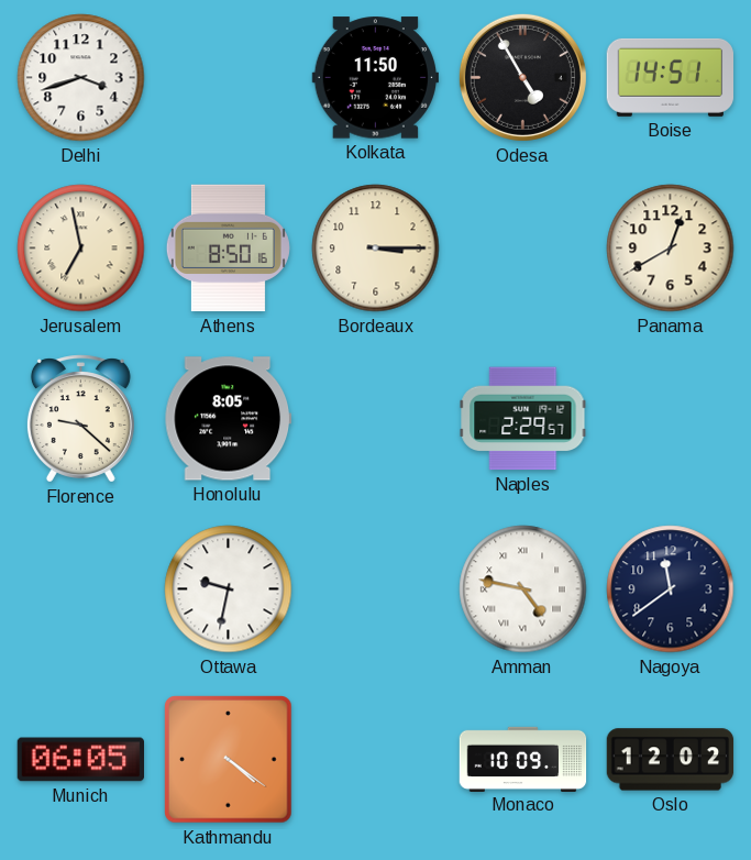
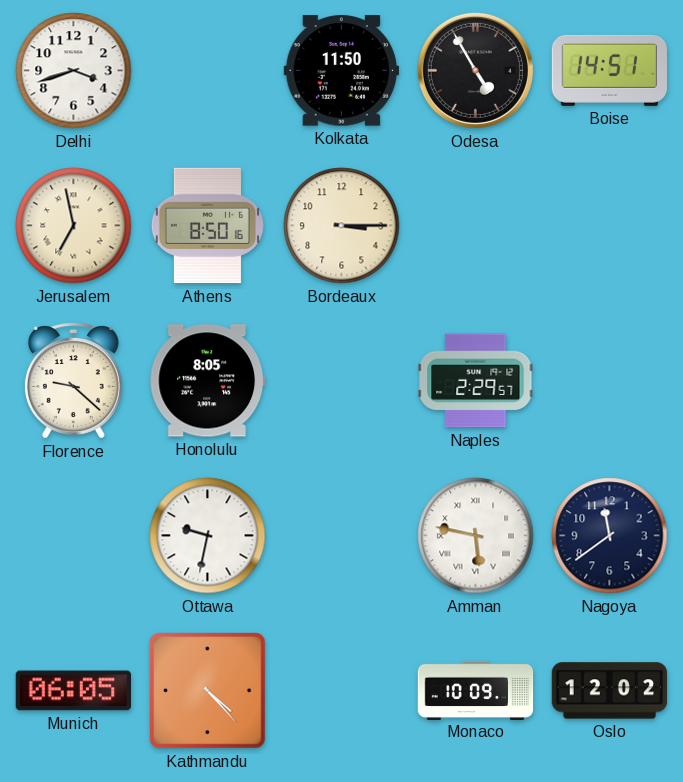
Panama: 12:40 -> none
Amman: 4:47 -> 5:47
Kathmandu: 4:21 -> 4:23
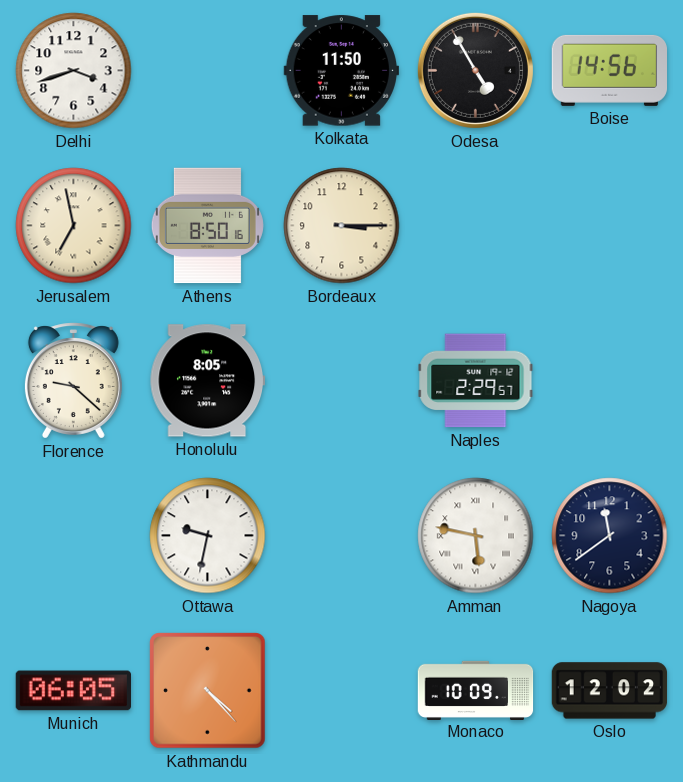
Boise: 14:51 -> 14:56
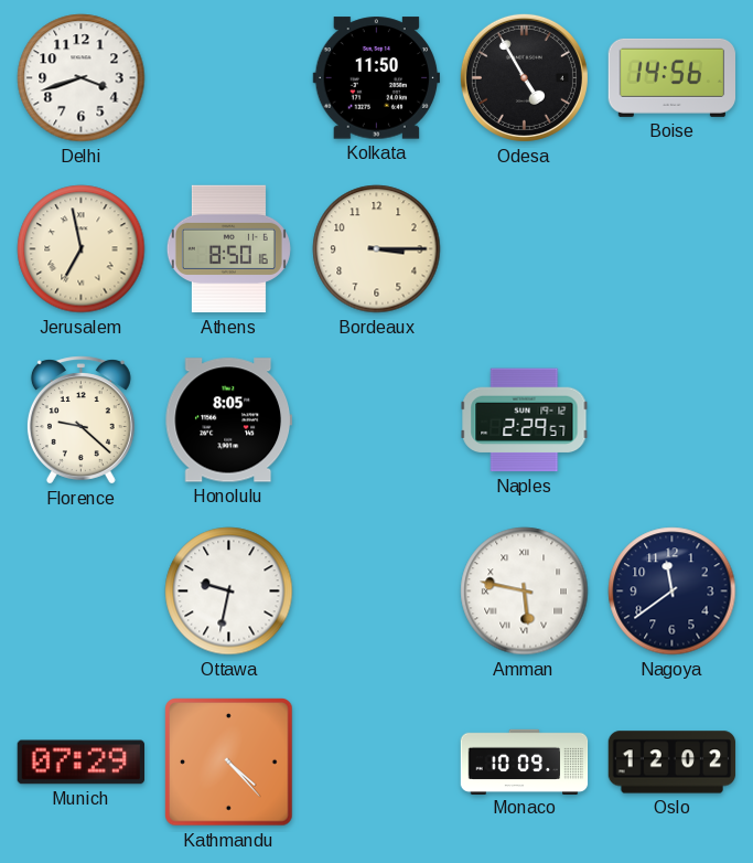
Munich: 06:05 -> 07:29
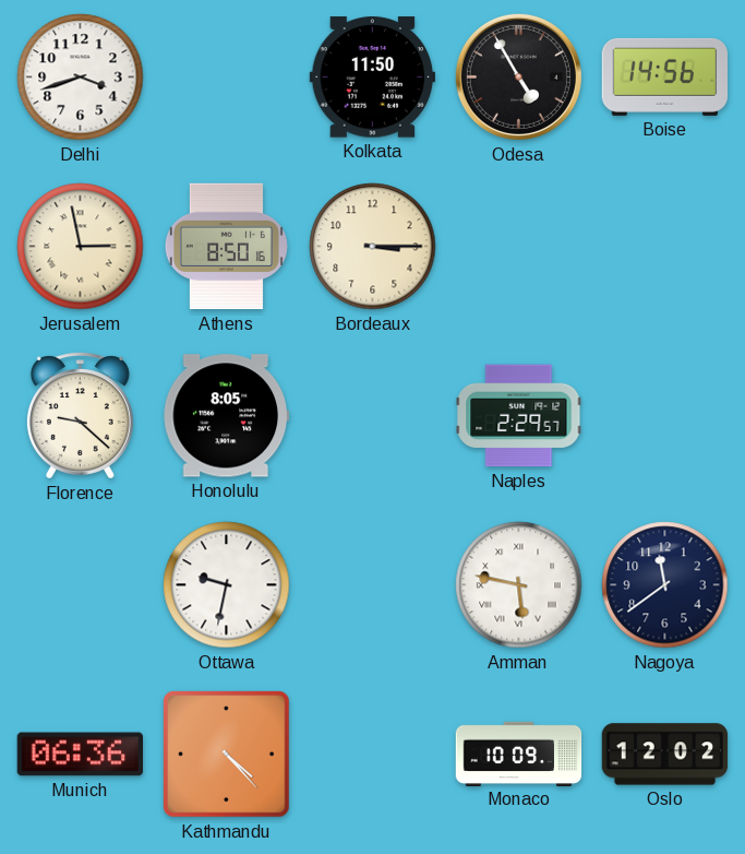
Jerusalem: 6:58 -> 2:58
Munich: 07:29 -> 06:36
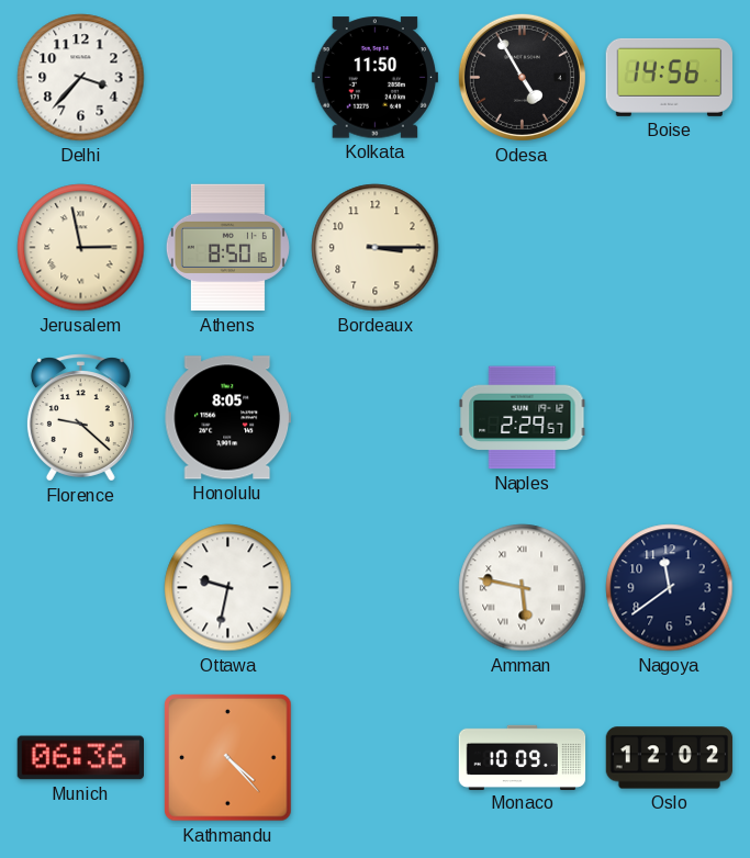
Delhi: 3:42 -> 3:37
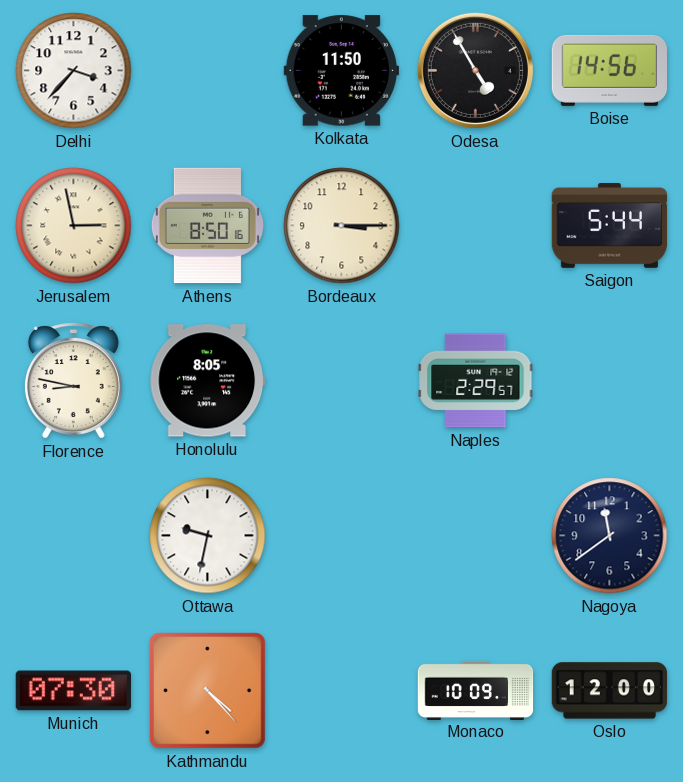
Saigon: none -> 5:44
Florence: 9:22 -> 8:47
Amman: 5:47 -> none
Munich: 06:36 -> 07:30
Oslo: 12:02 -> 12:00
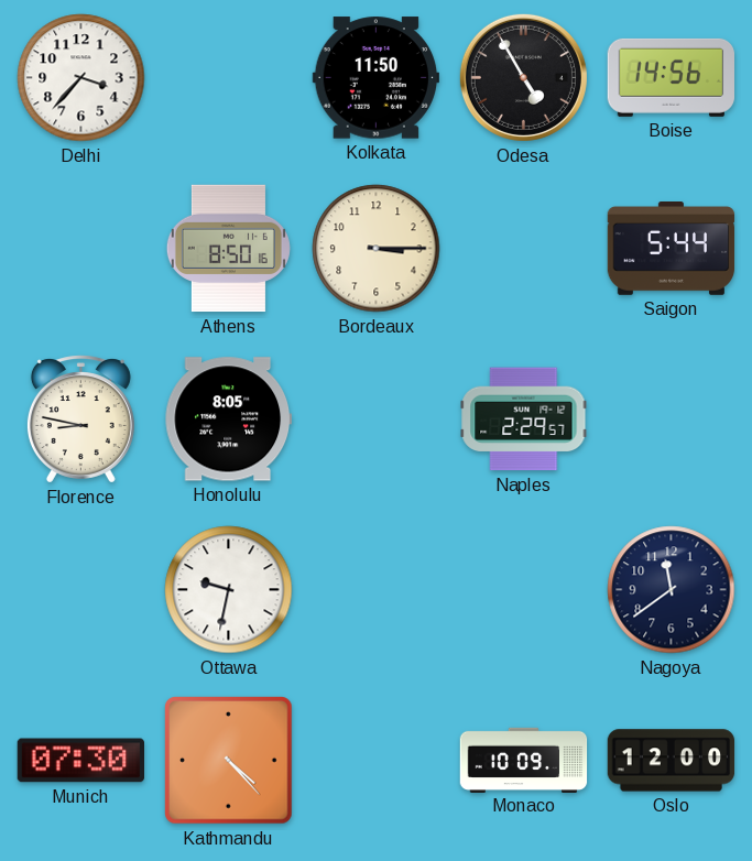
Jerusalem: 2:58 -> none
